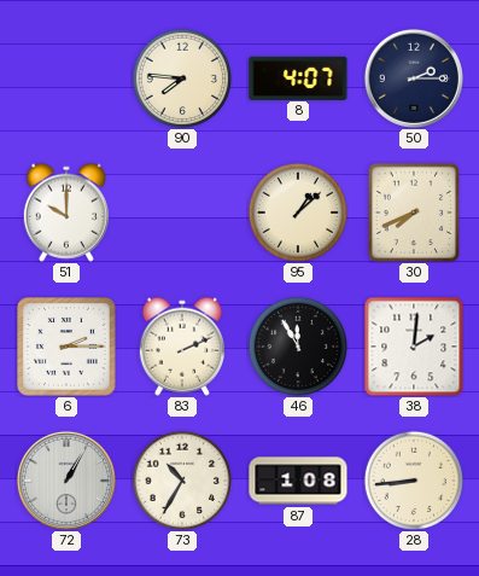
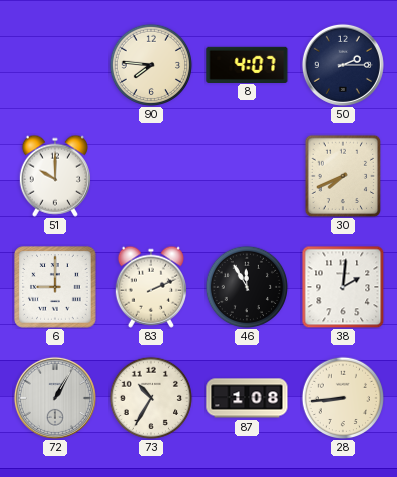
95: 1:08 -> none
6: 2:15 -> 9:00
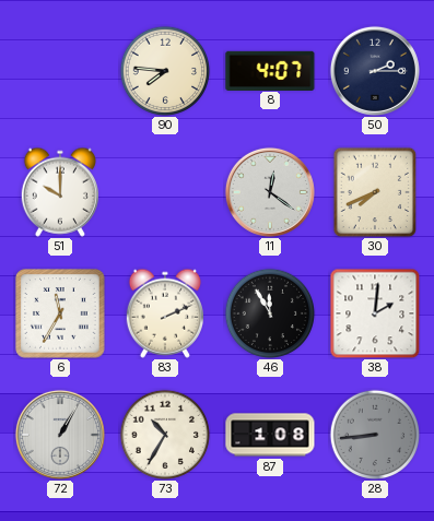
11: none -> 12:21
6: 9:00 -> 11:35
28 dial: cream -> grey
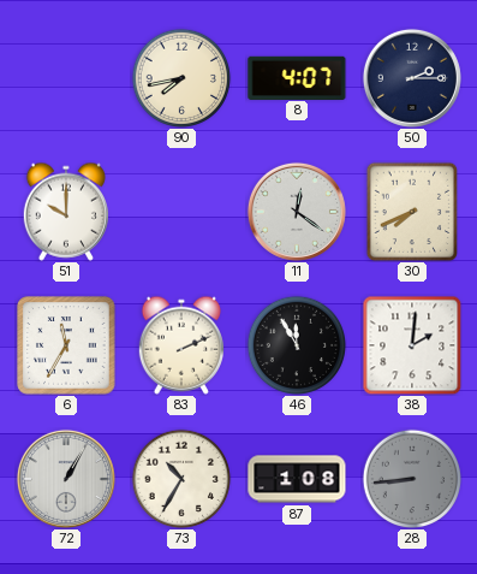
90: 7:46 -> 7:43
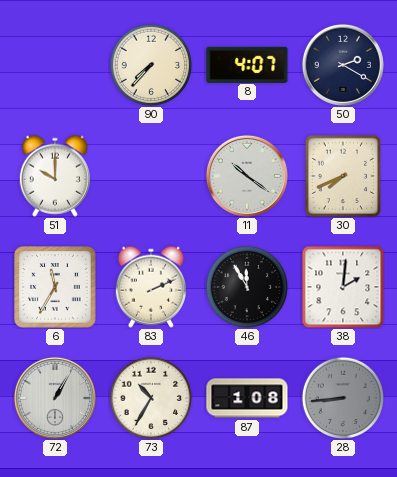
90: 7:43 -> 7:37
50: 2:15 -> 2:20
11: 12:21 -> 10:21
